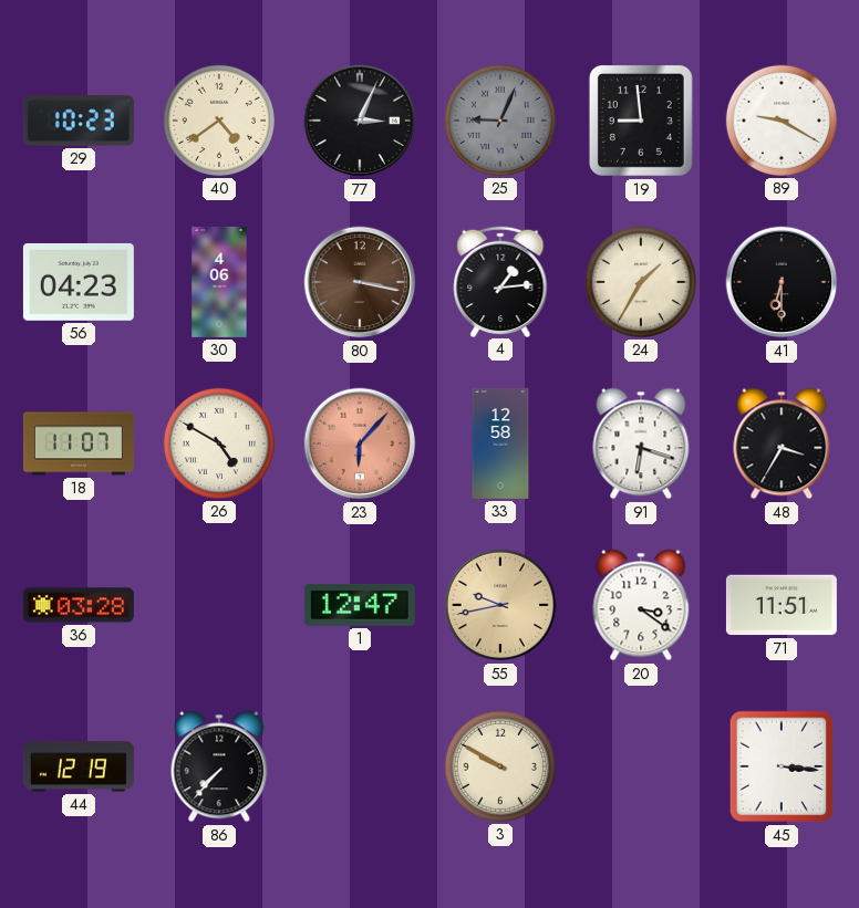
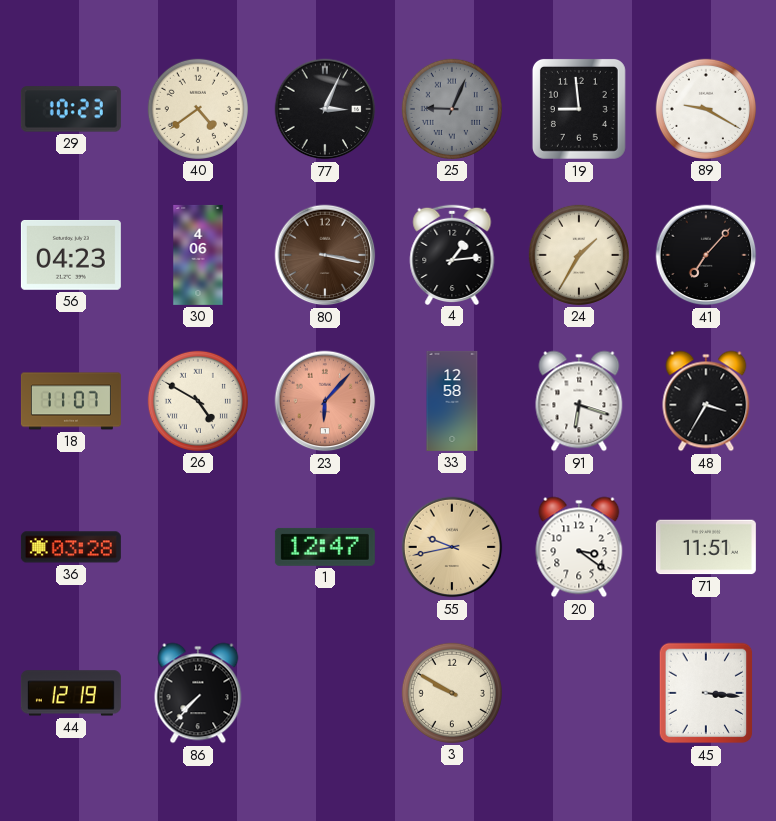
41: 6:30 -> 7:07
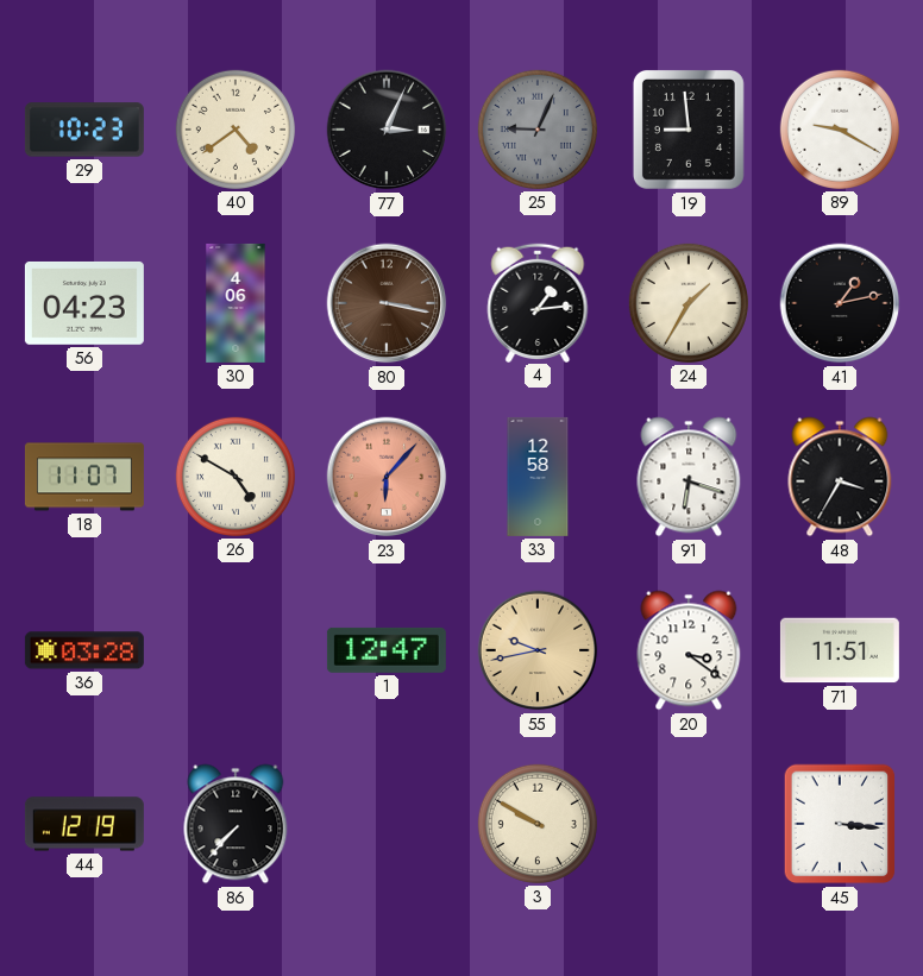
41: 7:07 -> 1:13
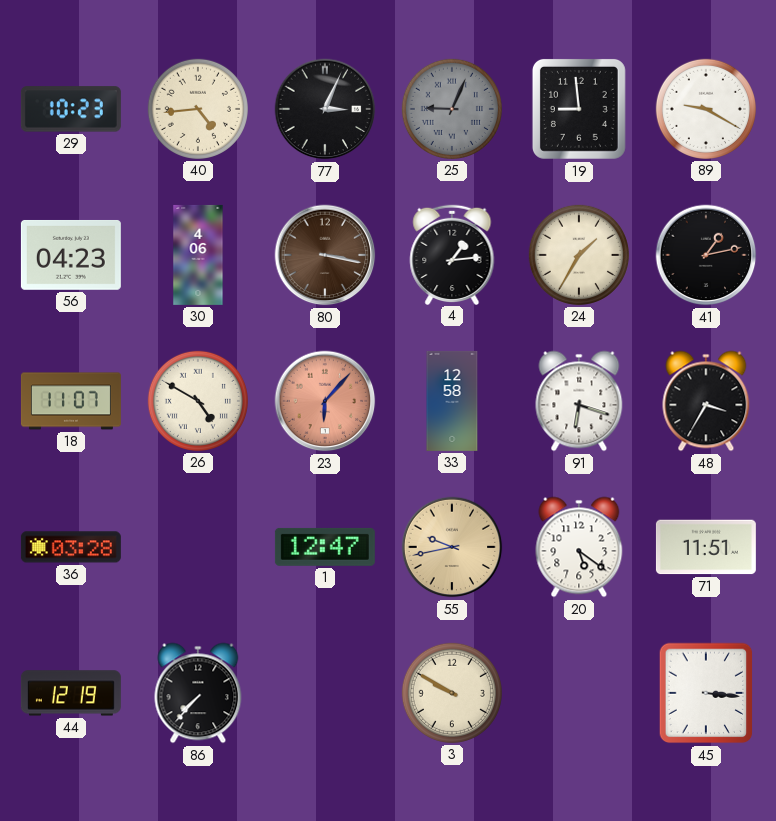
40: 4:39 -> 4:44
20: 3:21 -> 5:21
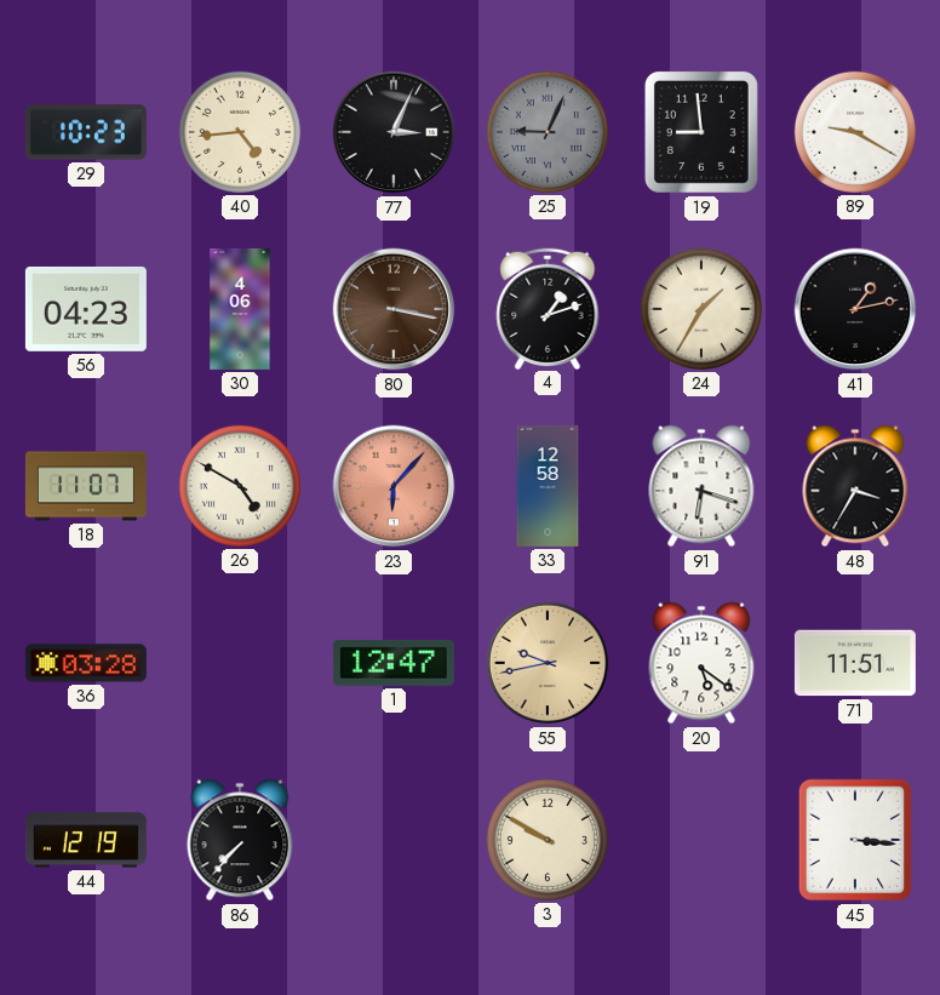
4: 1:14 -> 1:12
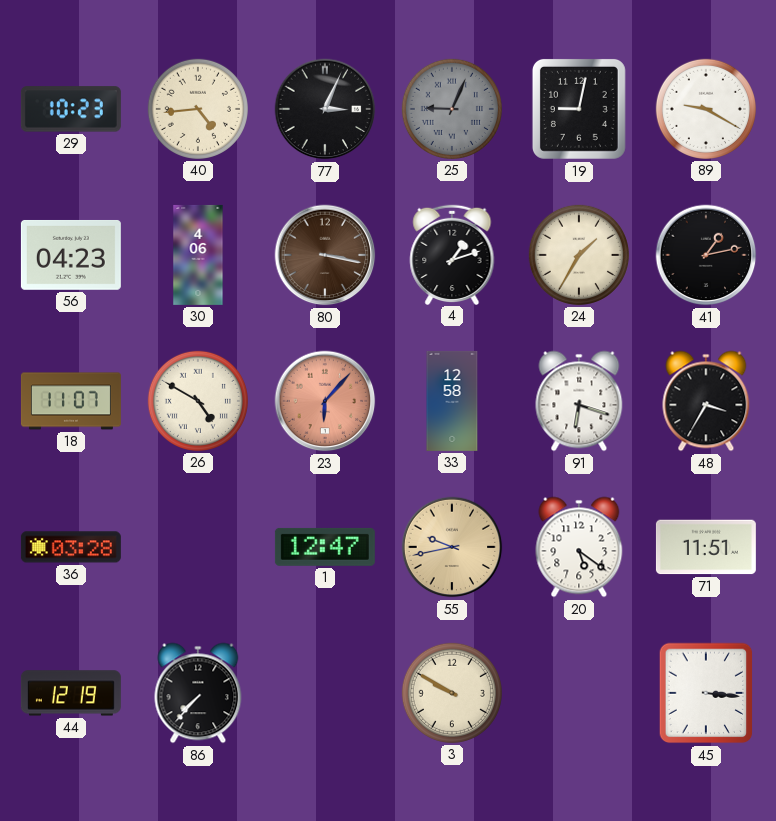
19: 8:59 -> 9:02
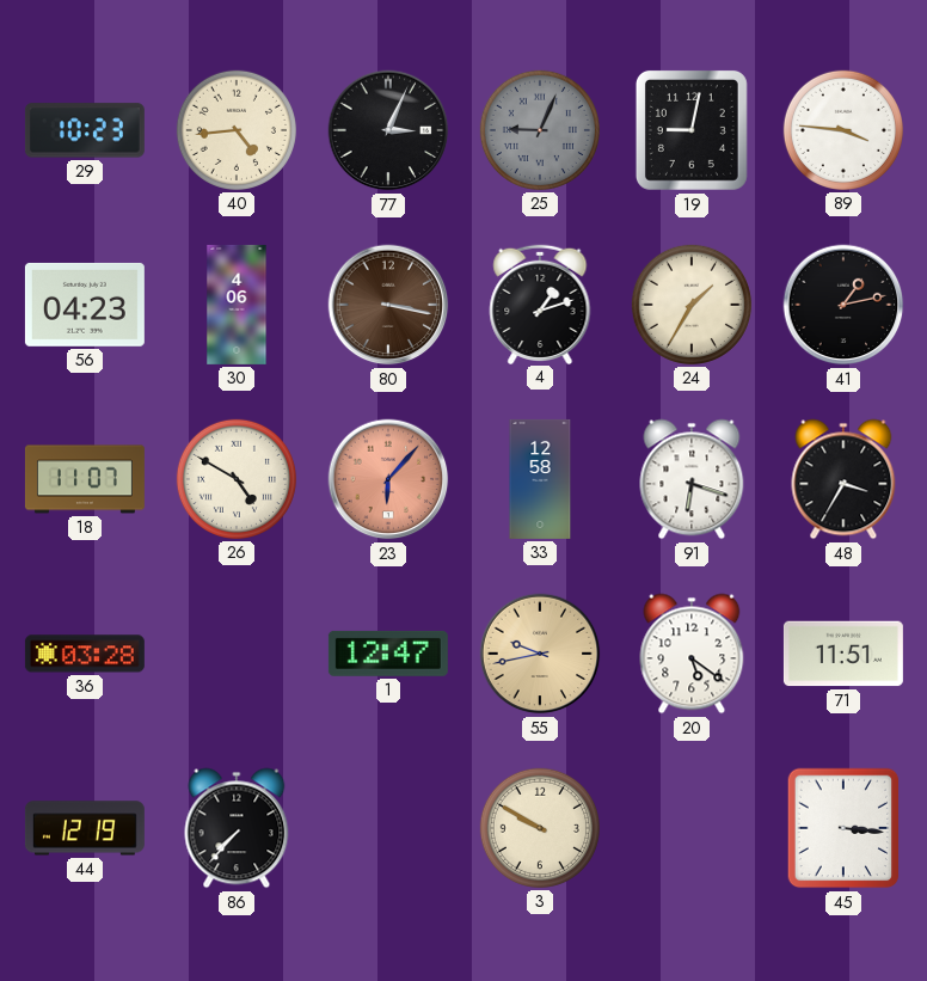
89: 9:20 -> 3:46
